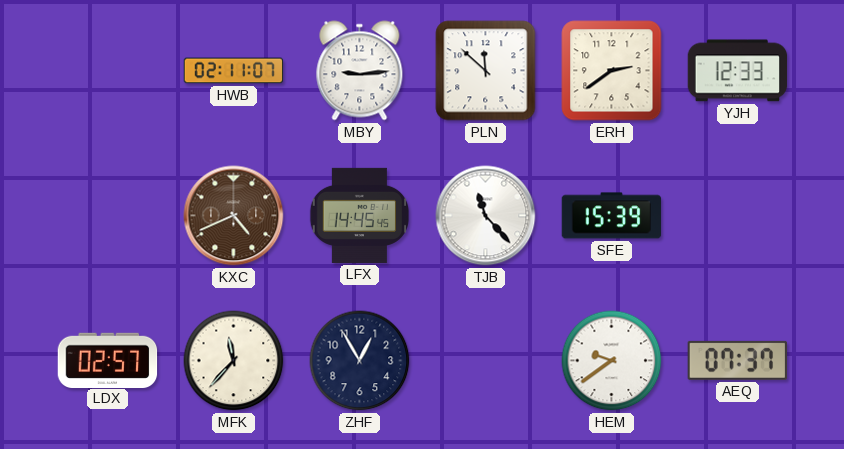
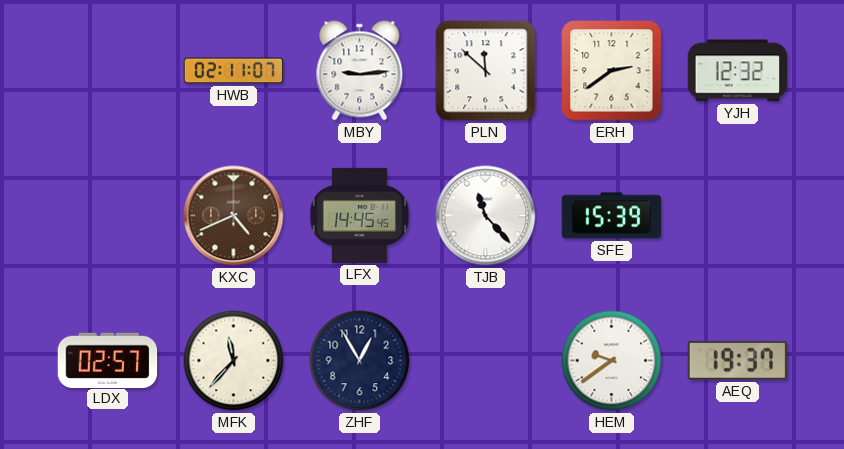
YJH: 12:33 -> 12:32
AEQ: 07:37 -> 19:37
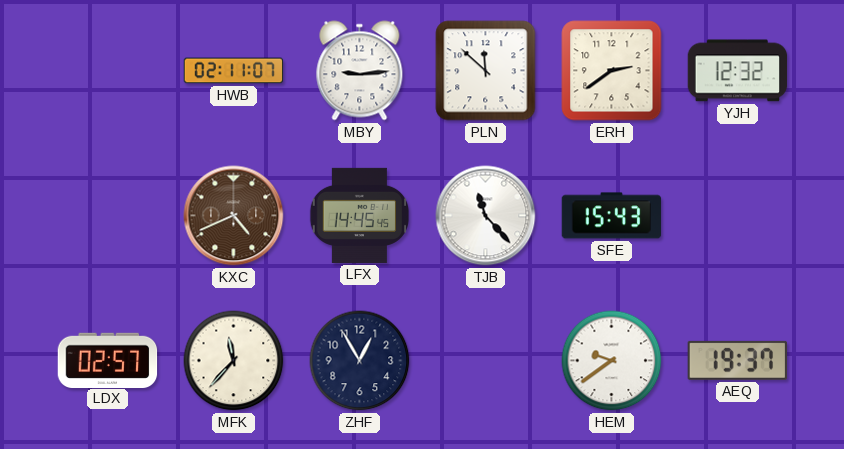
SFE: 15:39 -> 15:43
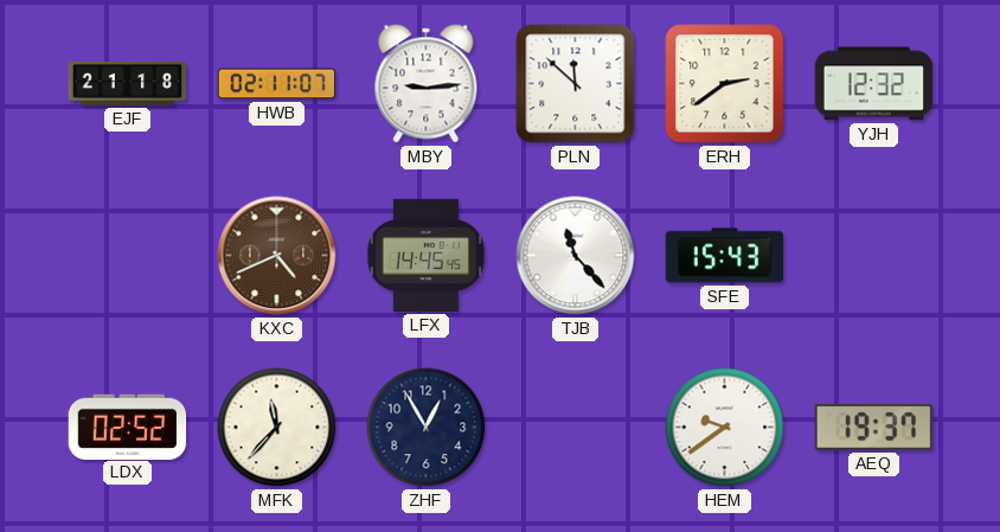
EJF: none -> 21:18
LDX: 02:57 -> 02:52
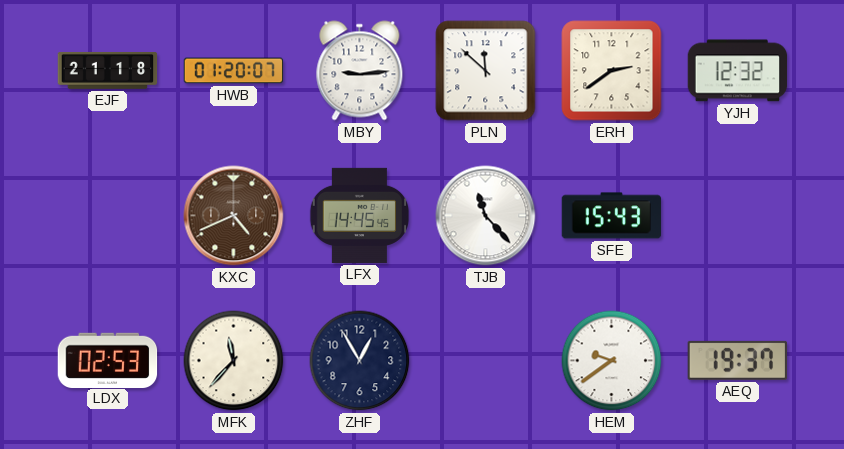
HWB: 02:11 -> 01:20
LDX: 02:52 -> 02:53
